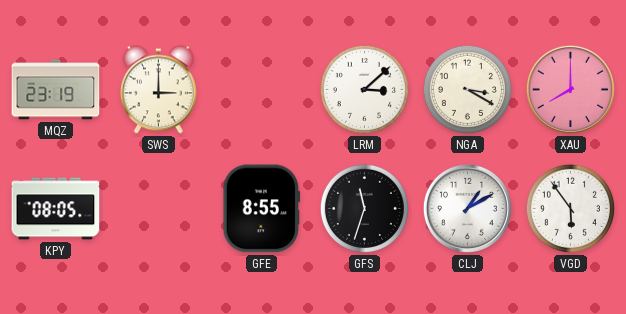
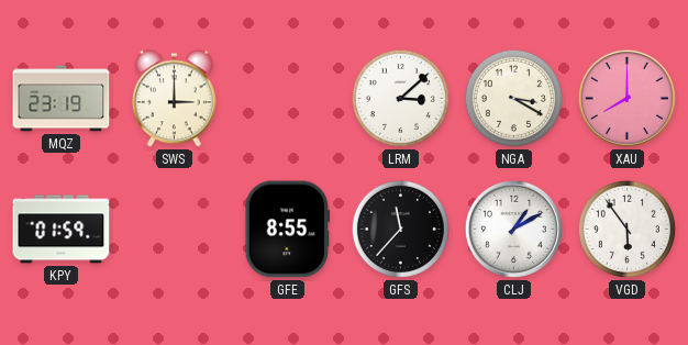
KPY: 08:05 -> 01:59
GFS: 11:33 -> 11:37
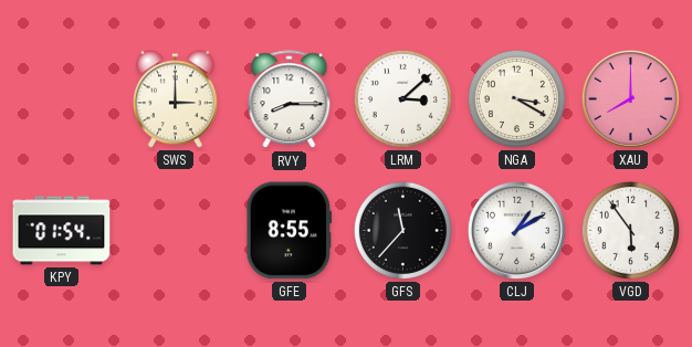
MQZ: 23:19 -> none
RVY: none -> 8:15
KPY: 01:59 -> 01:54
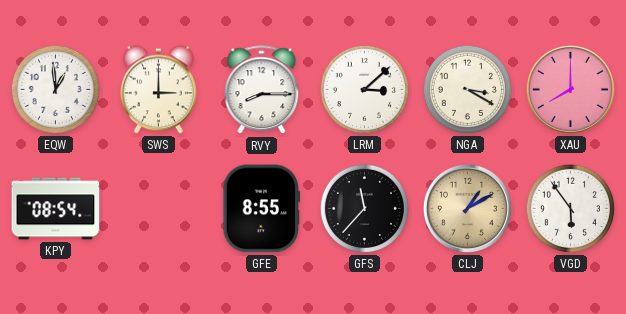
EQW: none -> 12:59
KPY: 01:54 -> 08:54
CLJ dial: white -> champagne
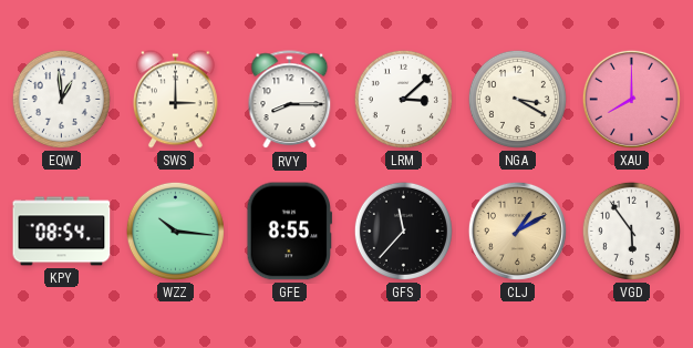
WZZ: none -> 10:16
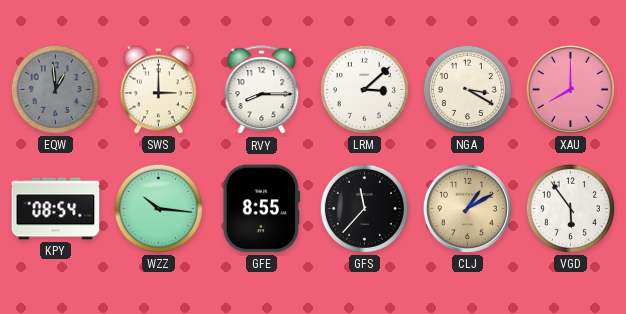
EQW dial: white -> grey
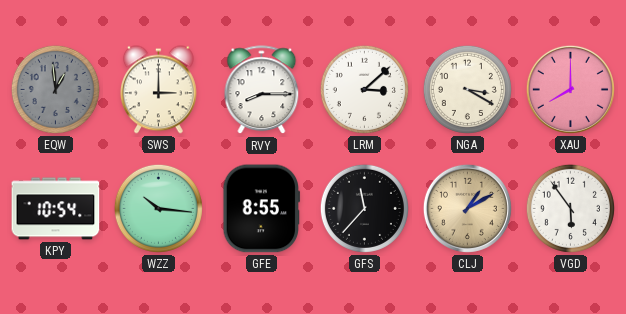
KPY: 08:54 -> 10:54
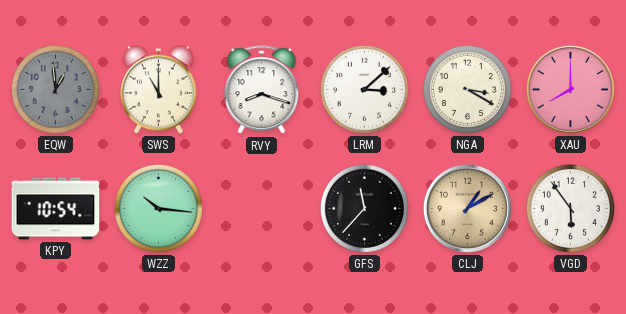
SWS: 3:00 -> 11:00
RVY: 8:15 -> 8:18
GFE: 8:55 -> none
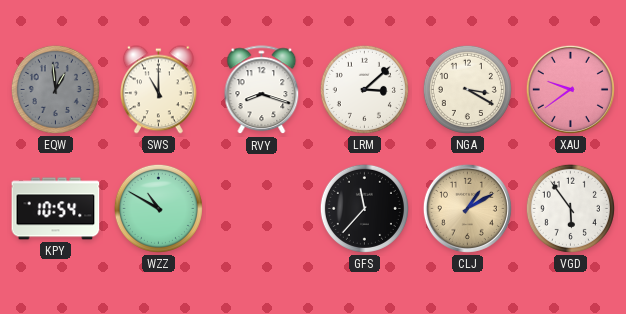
XAU: 8:00 -> 9:39
WZZ: 10:16 -> 10:50
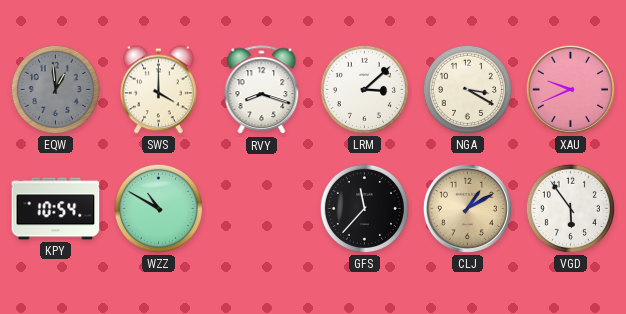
SWS: 11:00 -> 4:00
XAU: 9:39 -> 9:41
